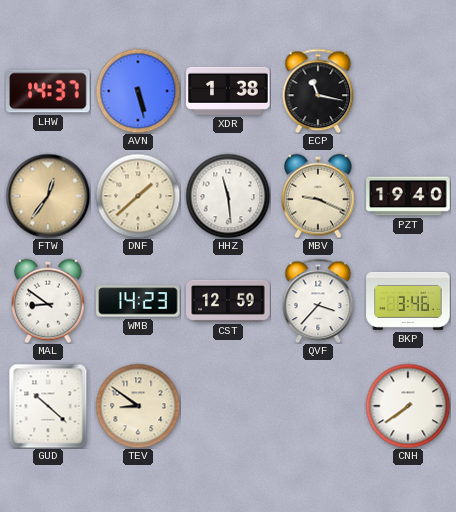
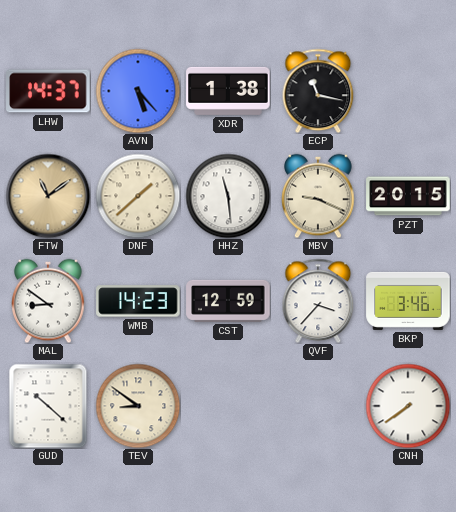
AVN: 5:28 -> 5:23
FTW: 12:36 -> 11:09
PZT: 19:40 -> 20:15
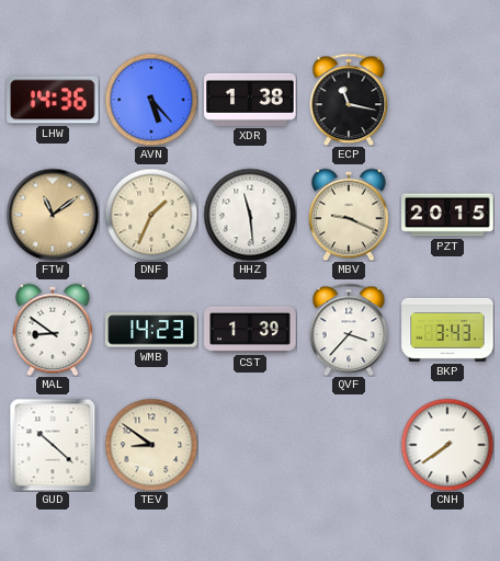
LHW: 14:37 -> 14:36
DNF: 1:38 -> 1:34
CST: 12:59 -> 1:39
BKP: 3:46 -> 3:43
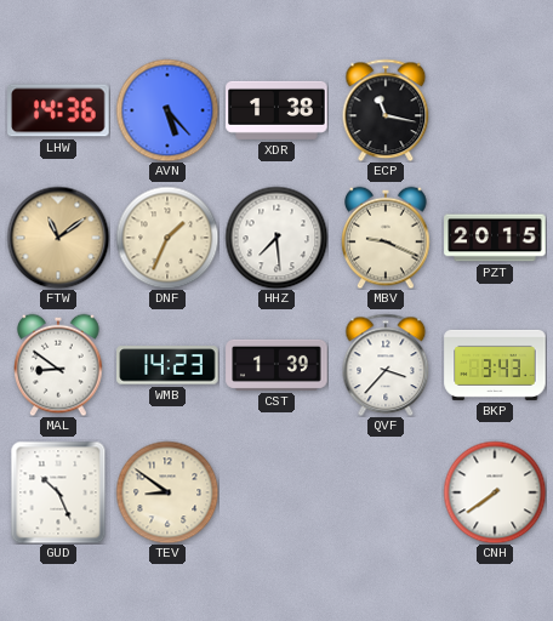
HHZ: 11:29 -> 7:29
GUD: 10:22 -> 10:26
